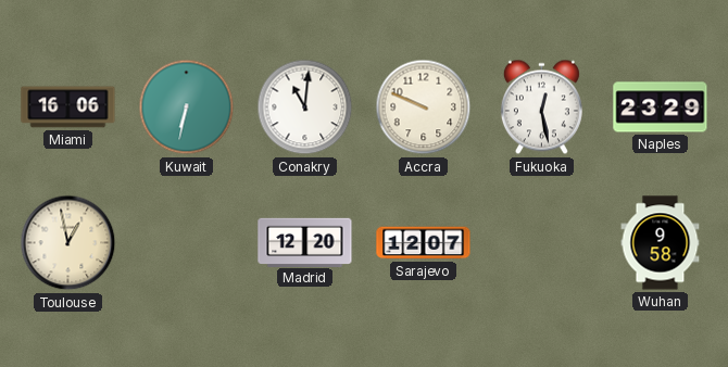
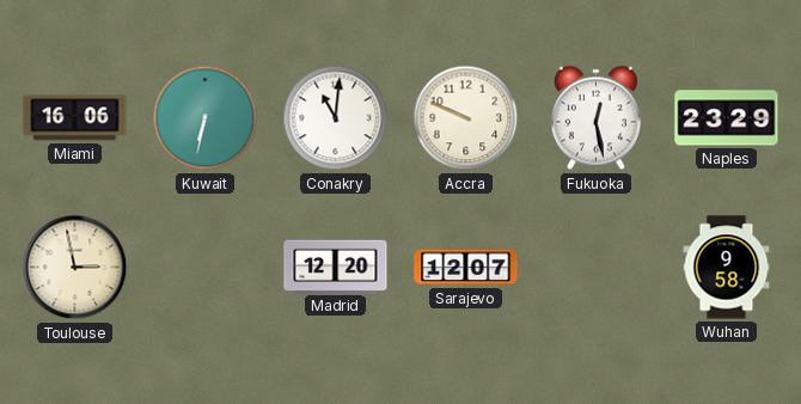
Toulouse: 12:58 -> 2:58
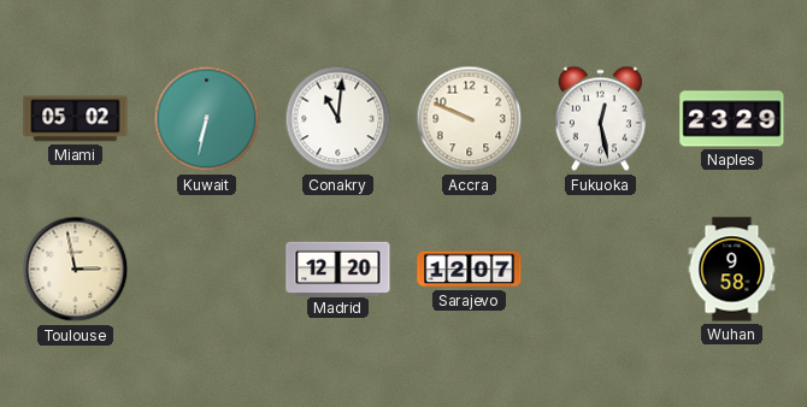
Miami: 16:06 -> 05:02
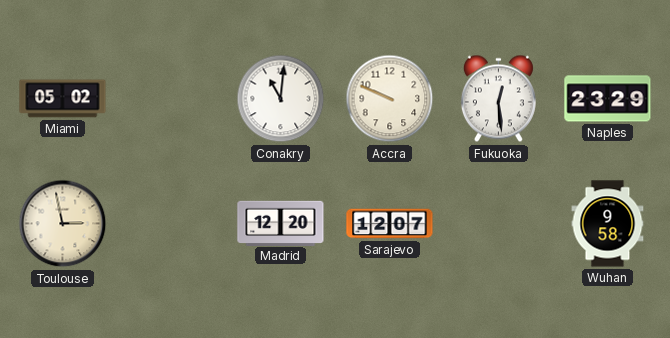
Kuwait: 6:32 -> none
Fukuoka: 12:28 -> 12:29
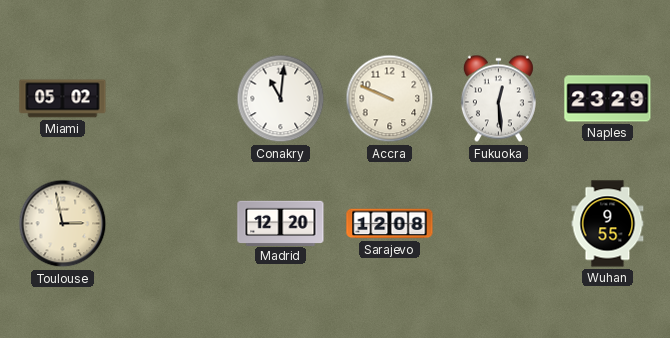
Sarajevo: 12:07 -> 12:08
Wuhan: 9:58 -> 9:55
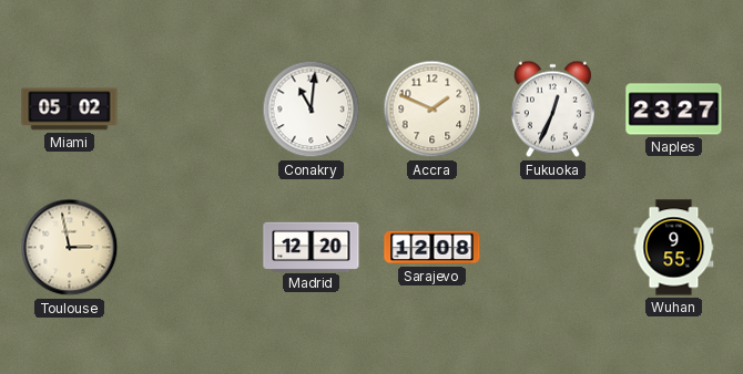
Accra: 9:49 -> 1:49
Fukuoka: 12:29 -> 12:34
Naples: 23:29 -> 23:27
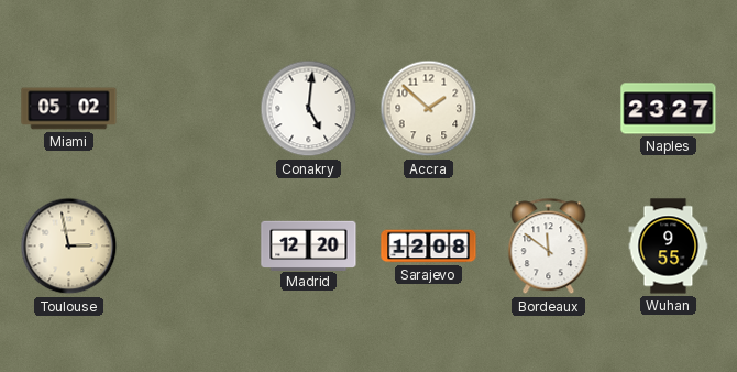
Conakry: 11:01 -> 5:01
Accra: 1:49 -> 1:52
Fukuoka: 12:34 -> none
Bordeaux: none -> 11:51
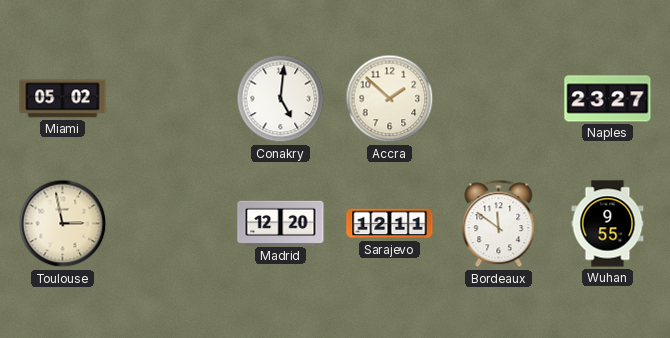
Sarajevo: 12:08 -> 12:11
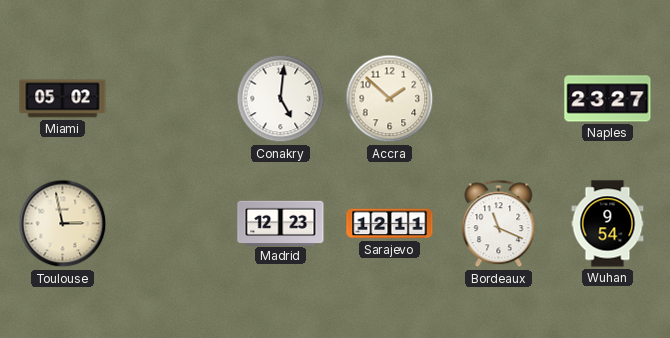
Madrid: 12:20 -> 12:23
Bordeaux: 11:51 -> 11:19
Wuhan: 9:55 -> 9:54
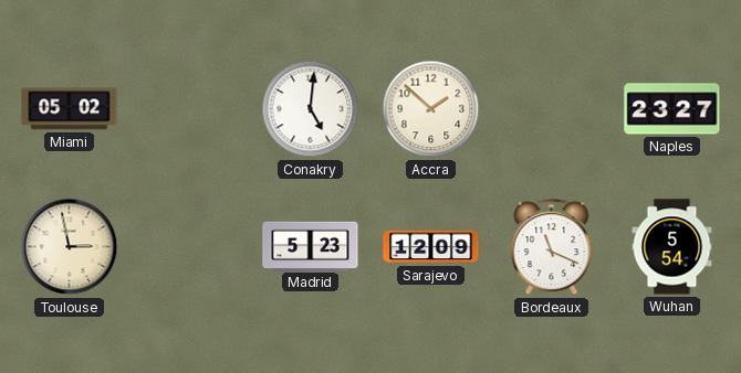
Madrid: 12:23 -> 5:23
Sarajevo: 12:11 -> 12:09
Wuhan: 9:54 -> 5:54
